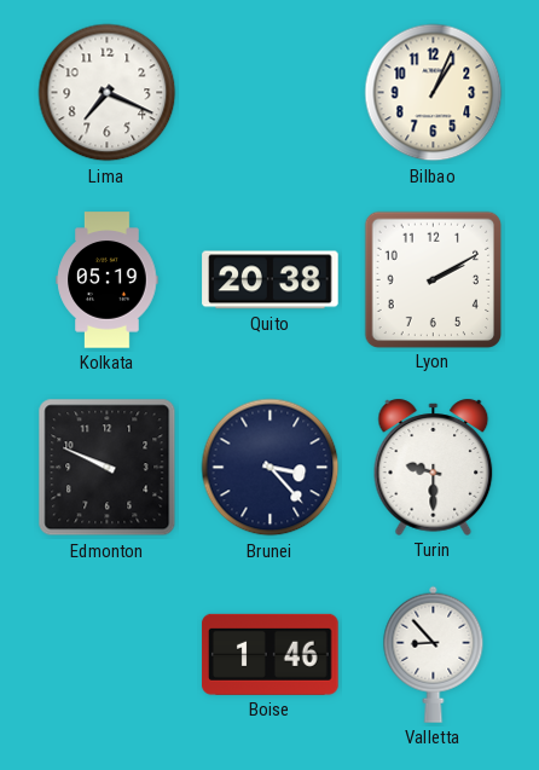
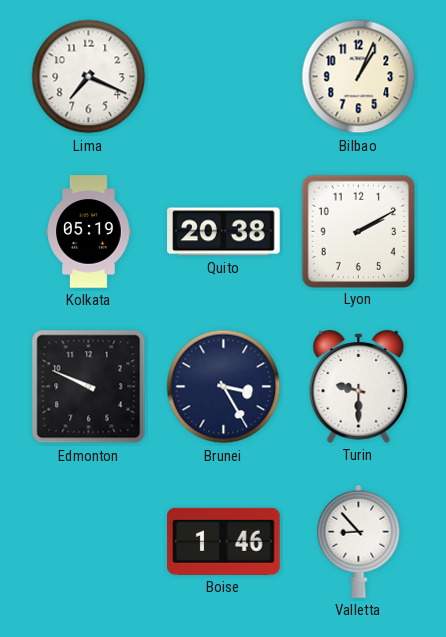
Brunei: 3:23 -> 3:25
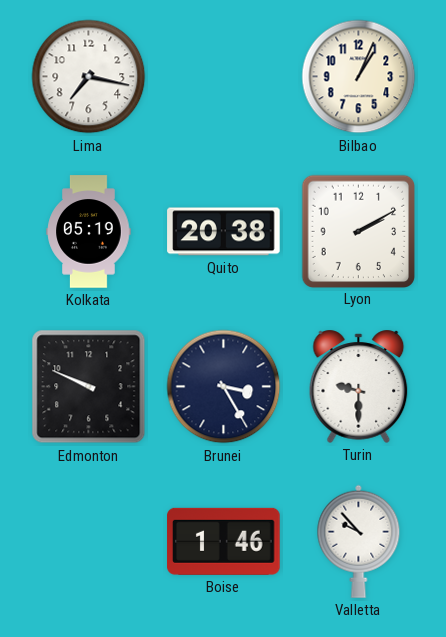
Lima: 7:19 -> 7:17
Valletta: 8:53 -> 9:53
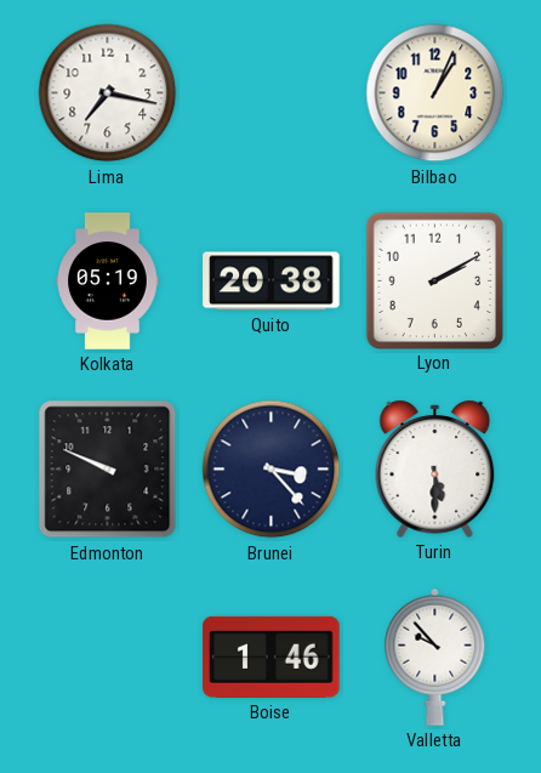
Brunei: 3:25 -> 3:23
Turin: 9:30 -> 5:30
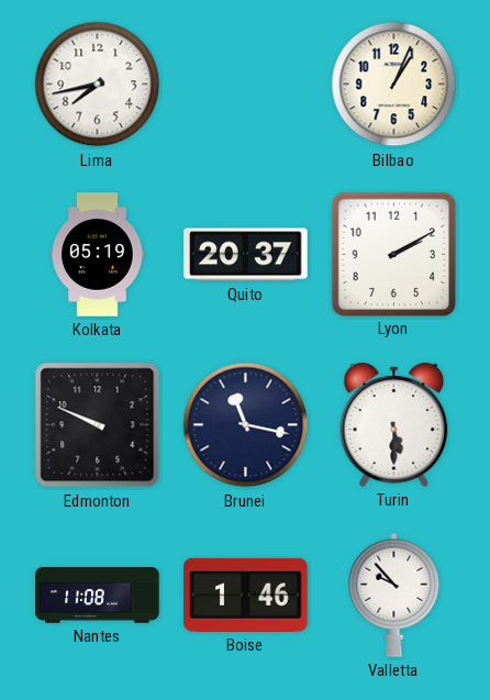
Lima: 7:17 -> 7:43
Quito: 20:38 -> 20:37
Brunei: 3:23 -> 11:17
Nantes: none -> 11:08
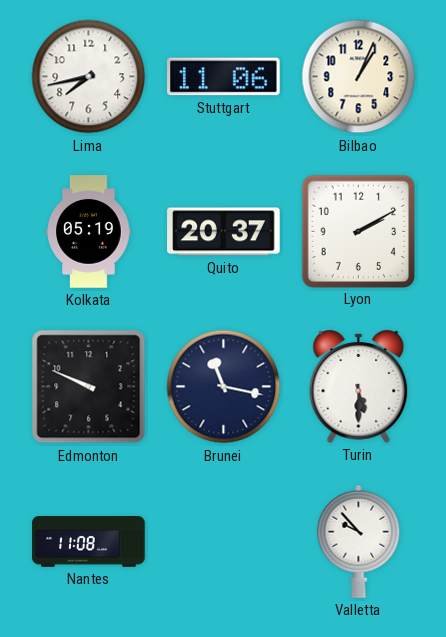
Stuttgart: none -> 11:06
Boise: 1:46 -> none
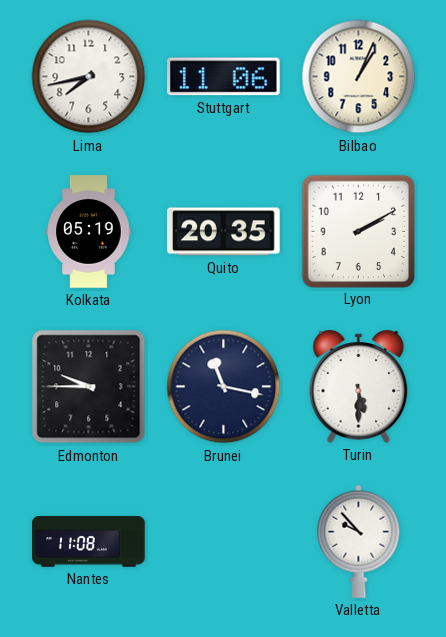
Quito: 20:37 -> 20:35
Edmonton: 9:49 -> 9:45
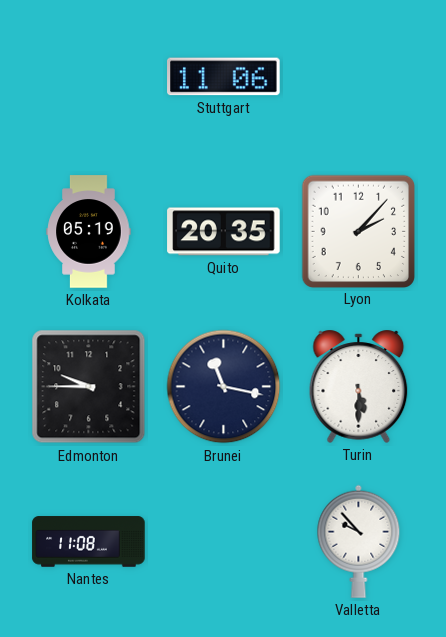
Lima: 7:43 -> none
Bilbao: 1:04 -> none
Lyon: 2:10 -> 2:07
